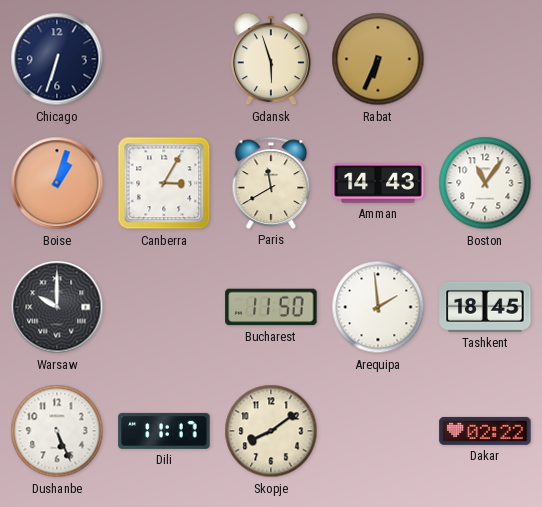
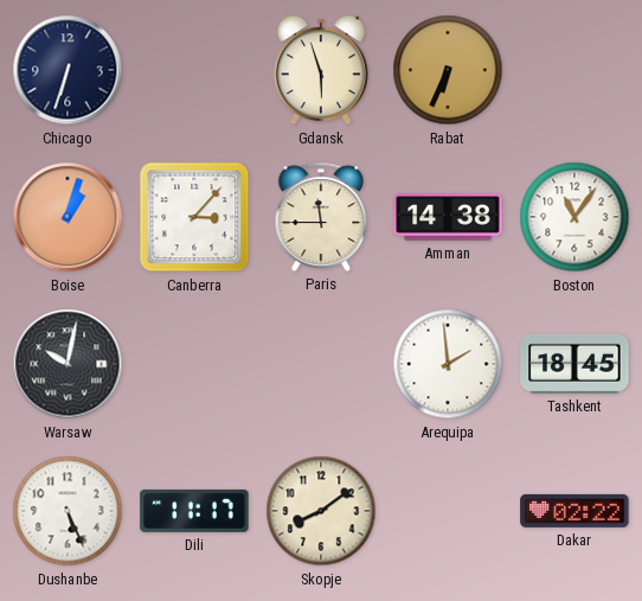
Canberra: 3:05 -> 3:07
Paris: 11:40 -> 11:45
Amman: 14:43 -> 14:38
Warsaw: 10:00 -> 10:02
Bucharest: 11:50 -> none
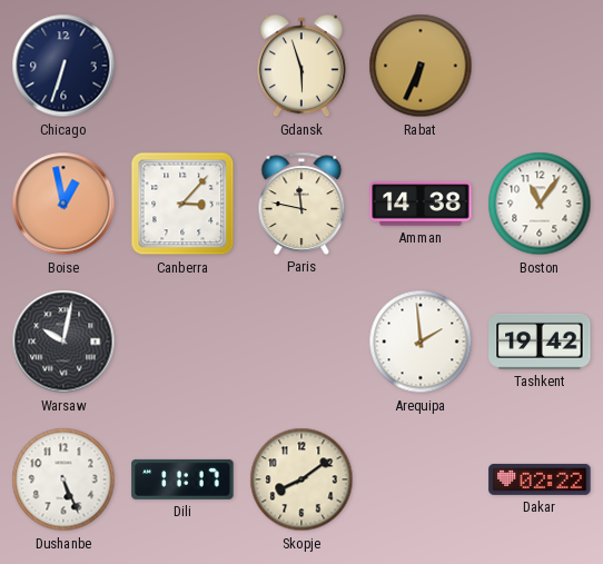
Boise: 1:03 -> 12:58
Paris: 11:45 -> 11:47
Tashkent: 18:45 -> 19:42
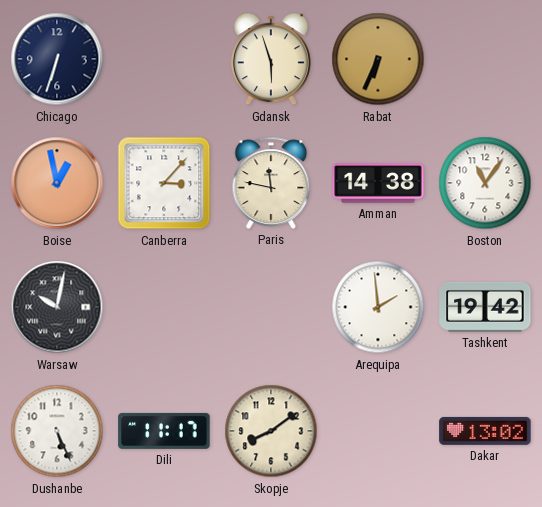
Dakar: 02:22 -> 13:02
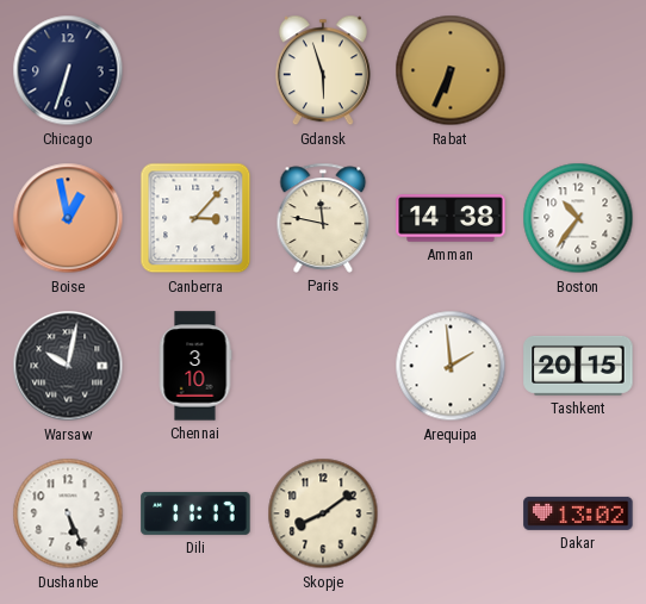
Boston: 11:06 -> 10:36
Chennai: none -> 3:10
Tashkent: 19:42 -> 20:15
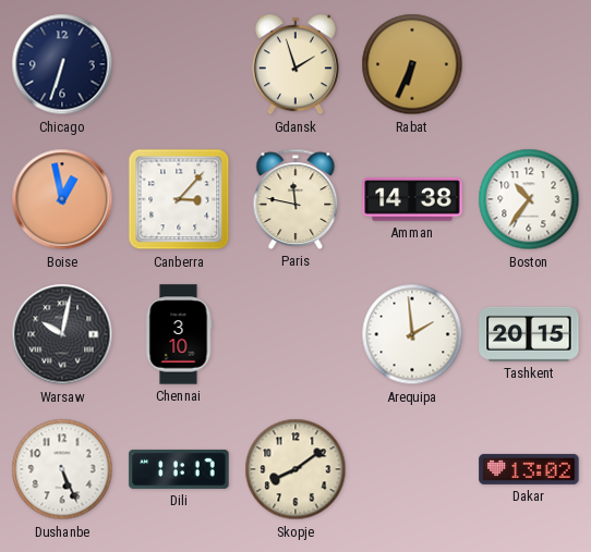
Gdansk: 5:57 -> 1:57
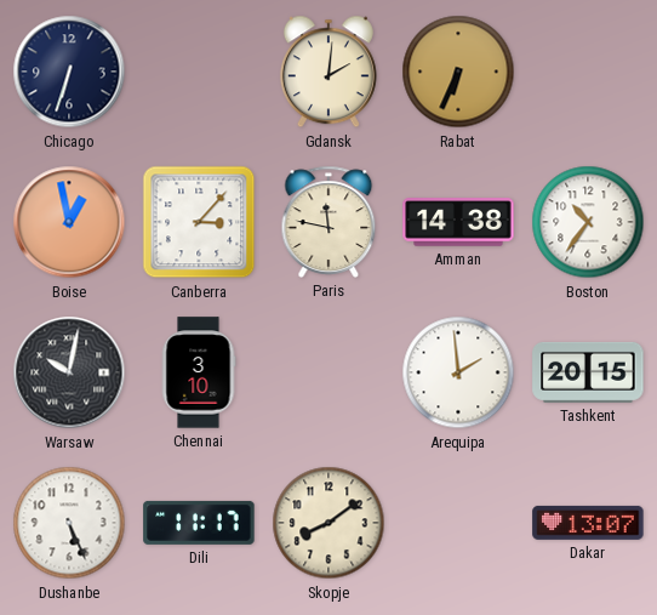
Gdansk: 1:57 -> 2:01
Dakar: 13:02 -> 13:07
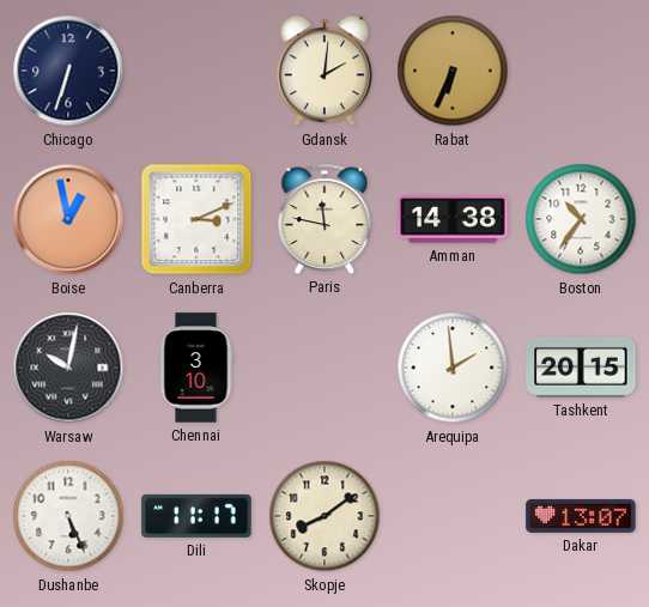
Canberra: 3:07 -> 3:11
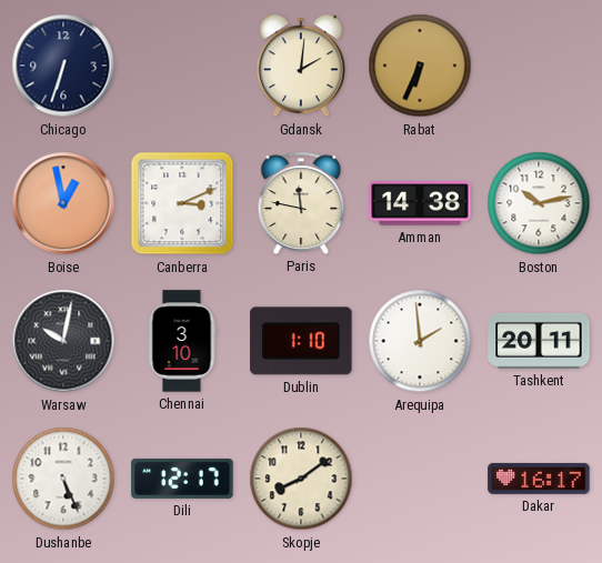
Boston: 10:36 -> 10:13
Dublin: none -> 1:10
Tashkent: 20:15 -> 20:11
Dili: 11:17 -> 12:17
Dakar: 13:07 -> 16:17
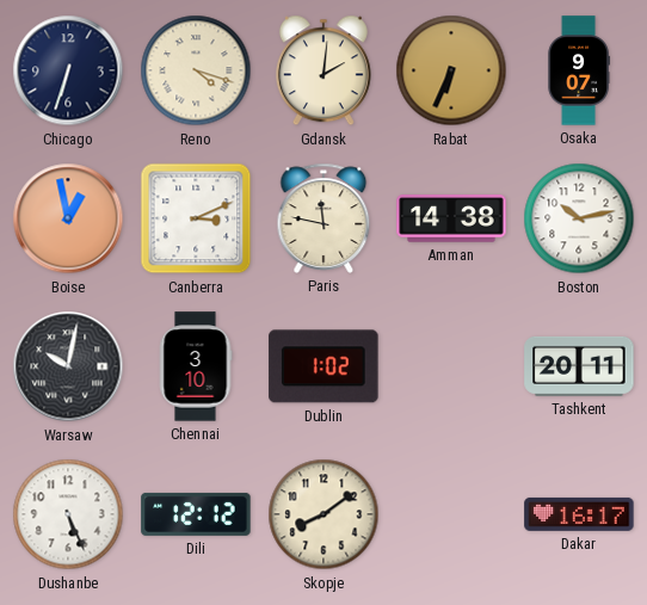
Reno: none -> 4:18
Osaka: none -> 9:07
Dublin: 1:10 -> 1:02
Arequipa: 1:59 -> none
Dili: 12:17 -> 12:12
